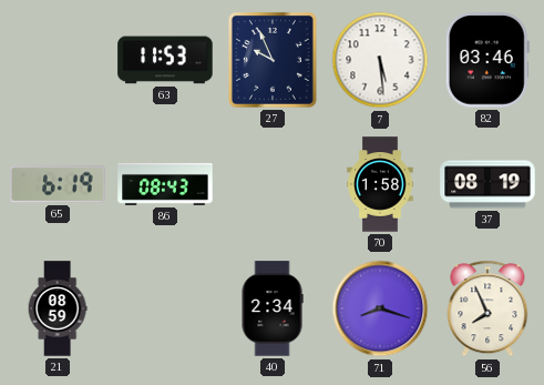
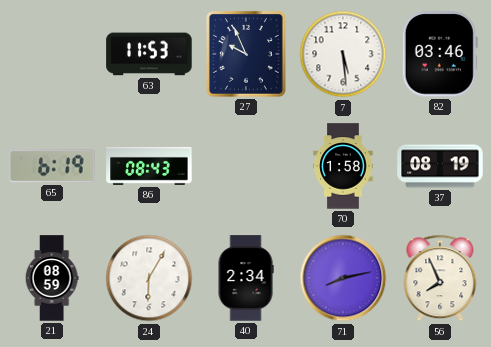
24: none -> 6:05
71: 8:18 -> 8:13
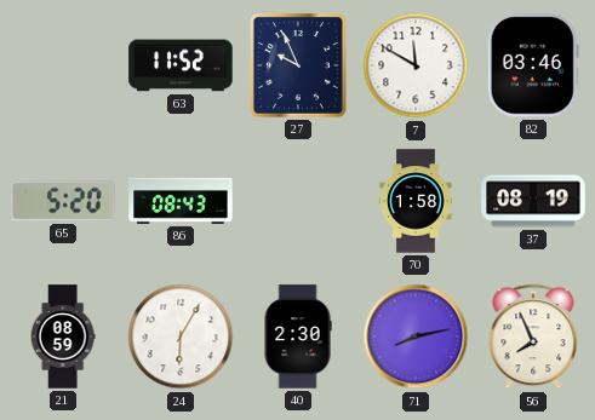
63: 11:53 -> 11:52
7: 5:29 -> 11:50
65: 6:19 -> 5:20
40: 2:34 -> 2:30
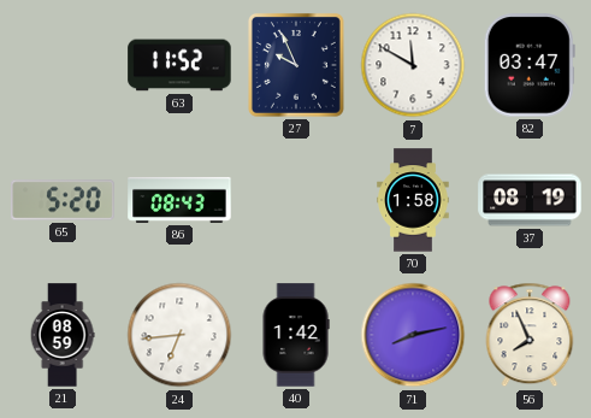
82: 03:46 -> 03:47
24: 6:05 -> 6:44
40: 2:30 -> 1:42
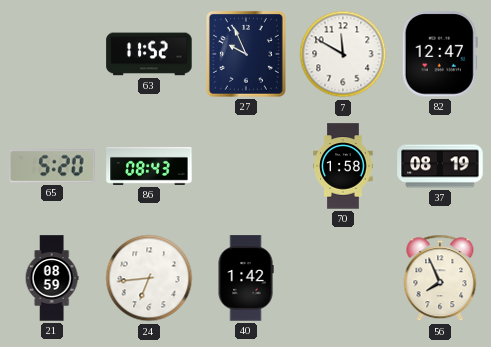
82: 03:47 -> 12:47
71: 8:13 -> none
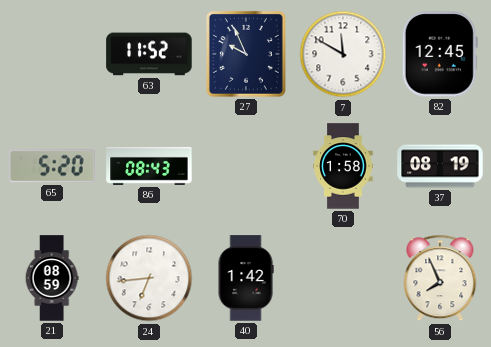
82: 12:47 -> 12:45
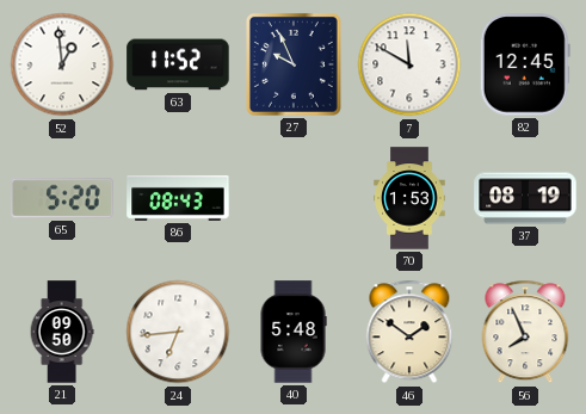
52: none -> 12:59
70: 1:58 -> 1:53
21: 08:59 -> 09:50
40: 1:42 -> 5:48
46: none -> 1:51
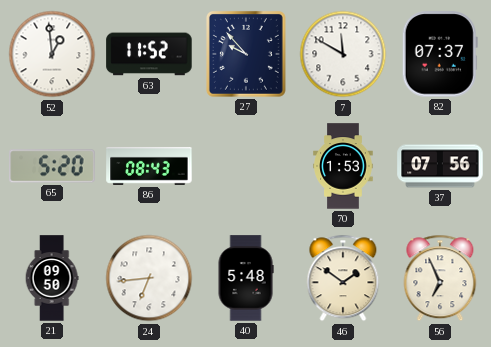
27: 9:56 -> 9:53
82: 12:45 -> 07:37
37: 08:19 -> 07:56
56: 7:56 -> 6:56
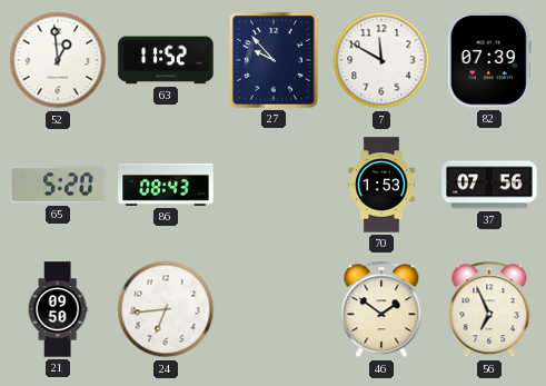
82: 07:37 -> 07:39
40: 5:48 -> none
